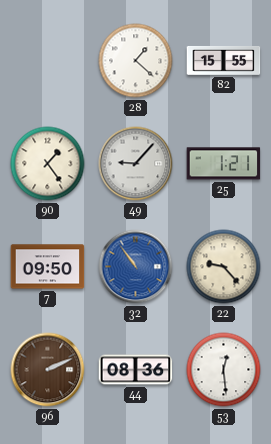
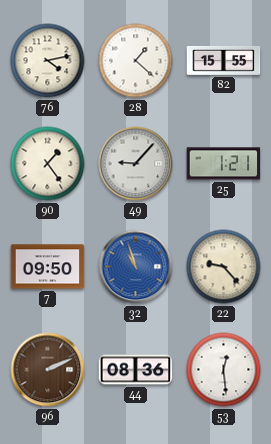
76: none -> 4:13
32: 10:54 -> 10:57
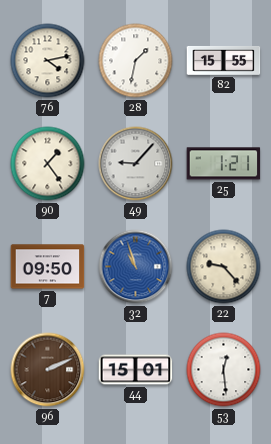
28: 1:22 -> 1:32
44: 08:36 -> 15:01
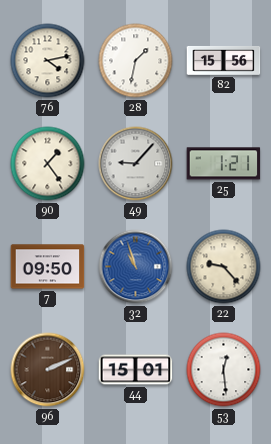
82: 15:55 -> 15:56
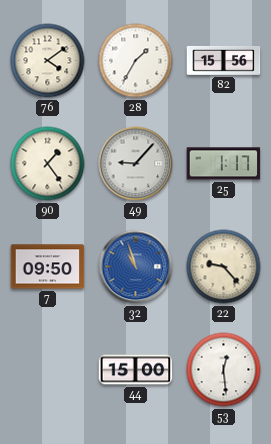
76: 4:13 -> 4:09
28: 1:32 -> 1:35
25: 1:21 -> 1:17
96: 2:11 -> none
44: 15:01 -> 15:00
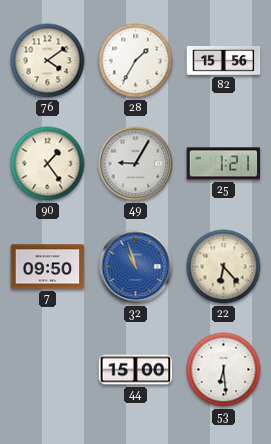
49: 9:07 -> 9:05
25: 1:17 -> 1:21
22: 9:23 -> 6:23
53: 12:29 -> 6:29
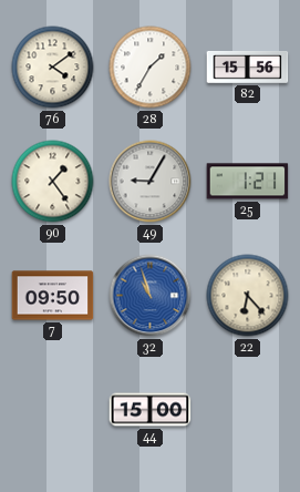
53: 6:29 -> none
